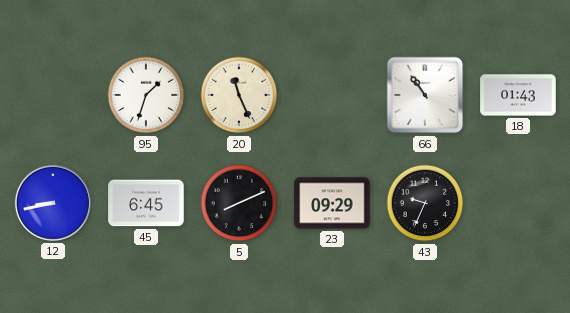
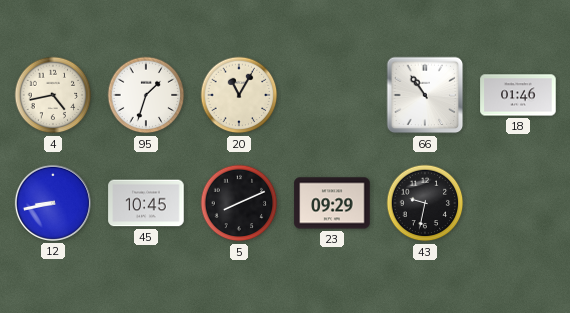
4: none -> 4:43
20: 11:26 -> 11:05
18: 01:43 -> 01:46
45: 6:45 -> 10:45
43: 9:34 -> 9:32
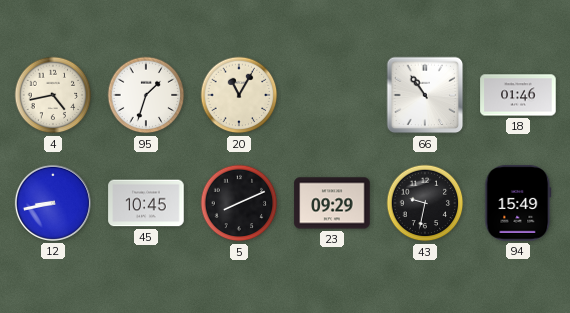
94: none -> 15:49
